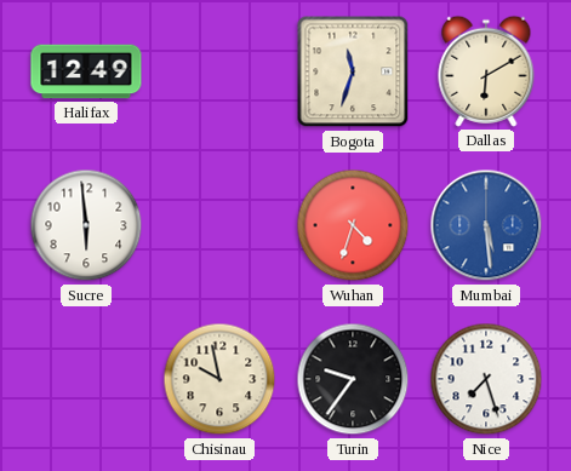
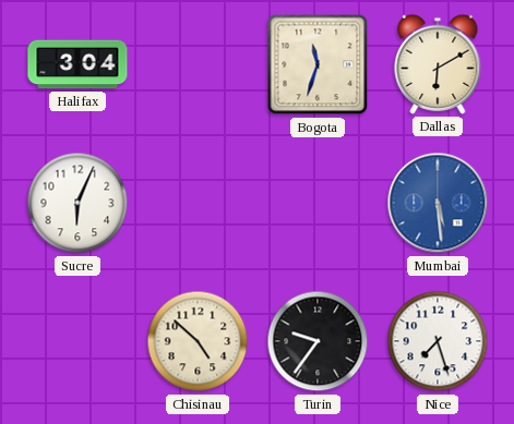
Halifax: 12:49 -> 3:04
Sucre: 5:59 -> 6:04
Wuhan: 4:33 -> none
Chisinau: 9:58 -> 4:52
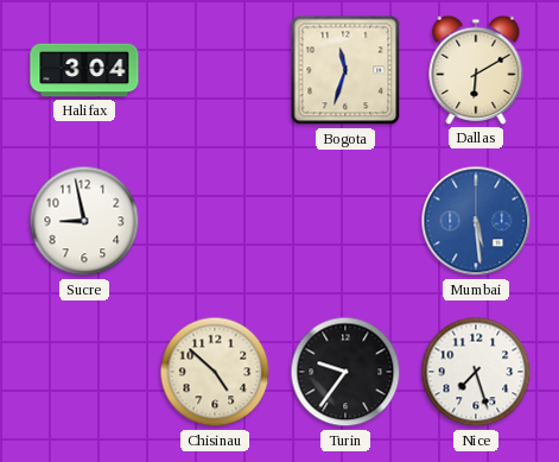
Sucre: 6:04 -> 8:58
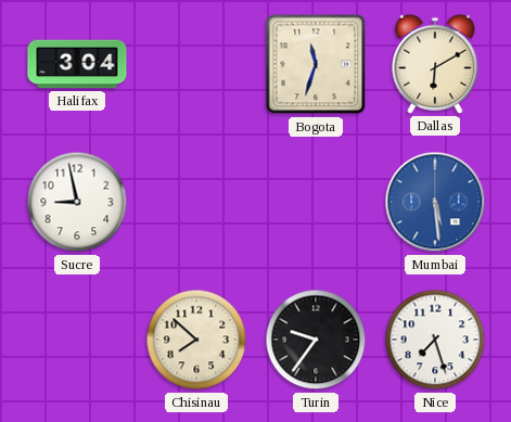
Chisinau: 4:52 -> 7:52
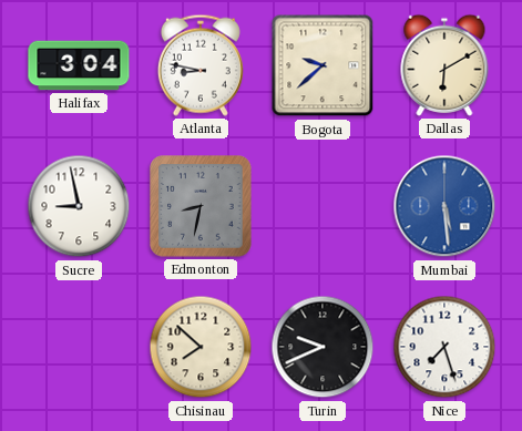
Atlanta: none -> 8:47
Bogota: 11:33 -> 9:38
Edmonton: none -> 8:32
Turin: 9:36 -> 9:41
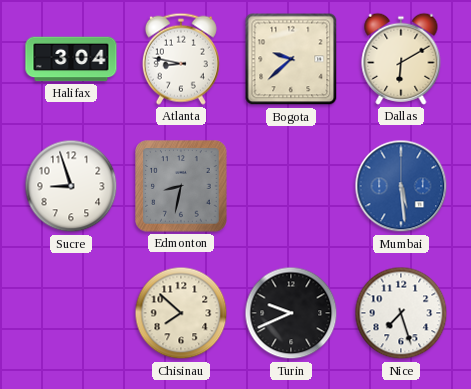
Sucre: 8:58 -> 8:57
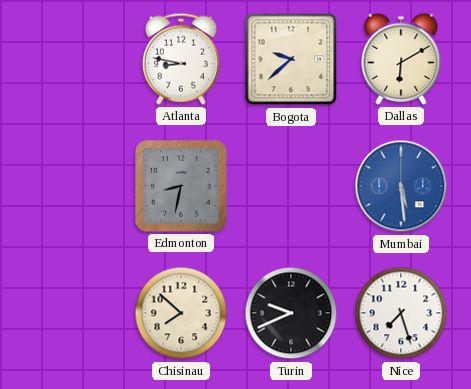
Halifax: 3:04 -> none
Sucre: 8:57 -> none
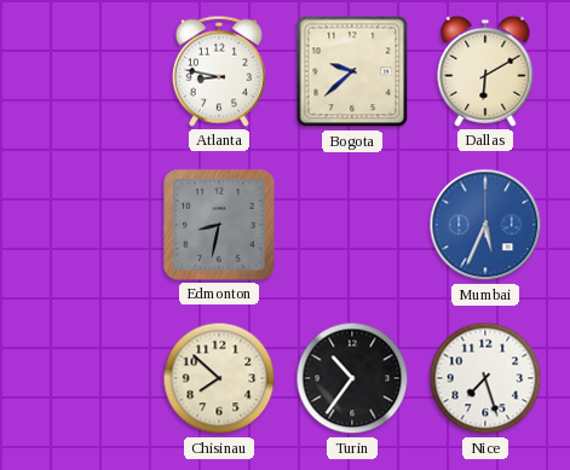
Mumbai: 5:29 -> 5:34
Turin: 9:41 -> 10:36
